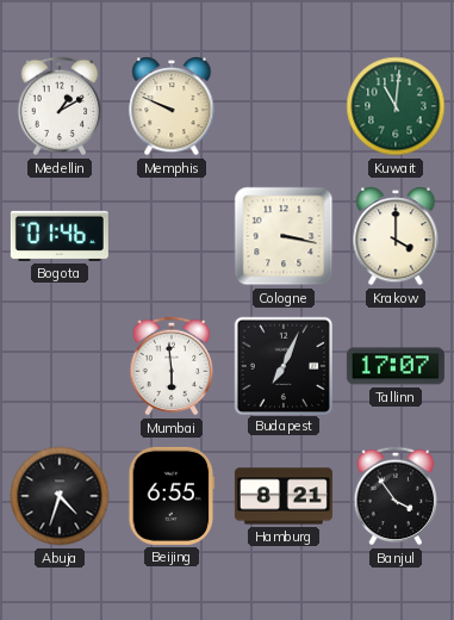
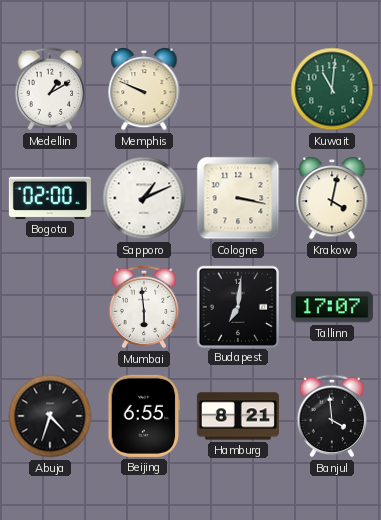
Bogota: 01:46 -> 02:00
Sapporo: none -> 1:11
Krakow: 4:00 -> 4:02
Budapest: 7:04 -> 7:01
Banjul: 3:54 -> 3:59
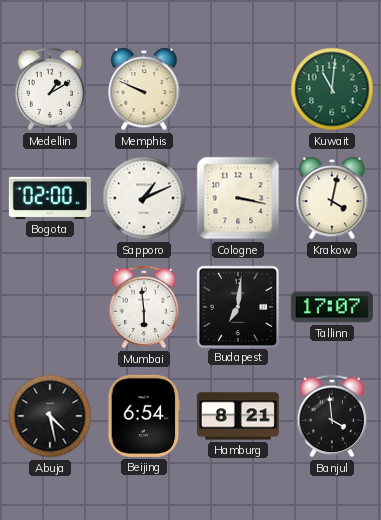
Abuja: 4:33 -> 4:28
Beijing: 6:55 -> 6:54
